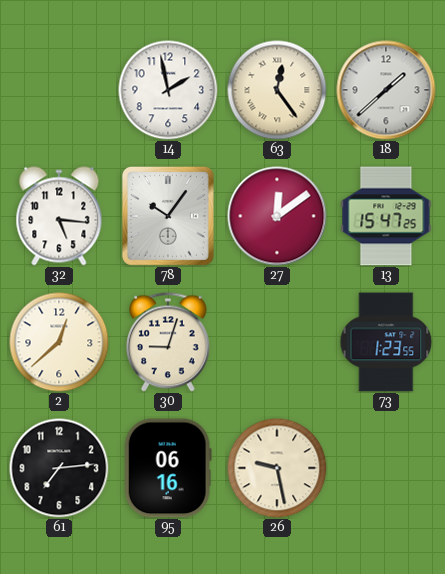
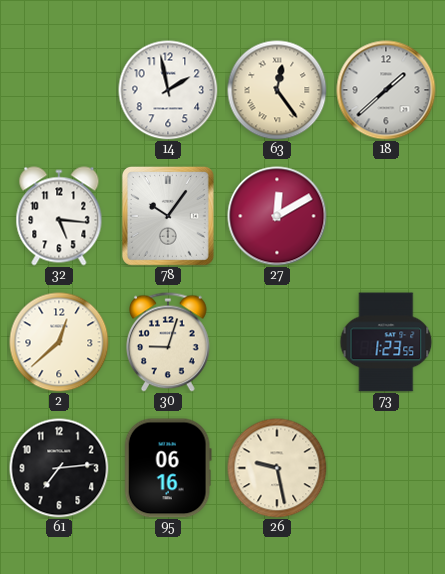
27: 12:09 -> 12:10
13: 15:47 -> none
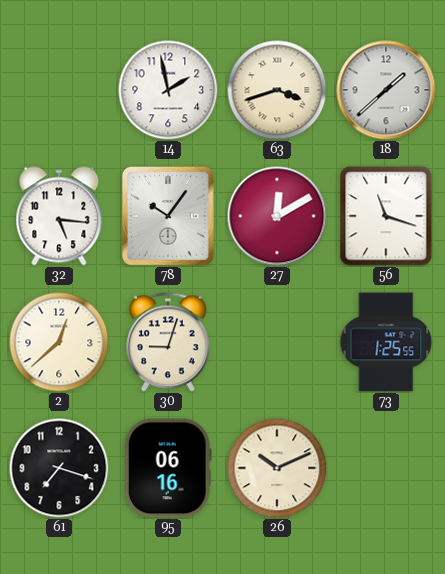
63: 12:24 -> 3:42
56: none -> 11:18
73: 1:23 -> 1:25
61: 7:14 -> 7:18
26: 9:28 -> 10:11
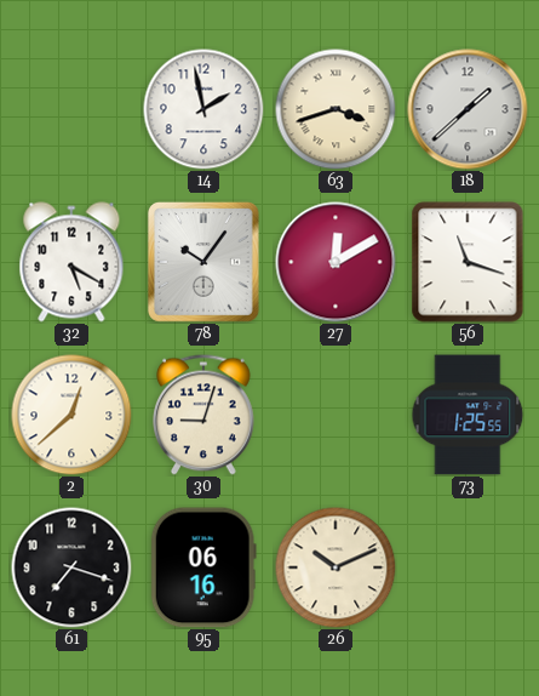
32: 5:16 -> 5:20
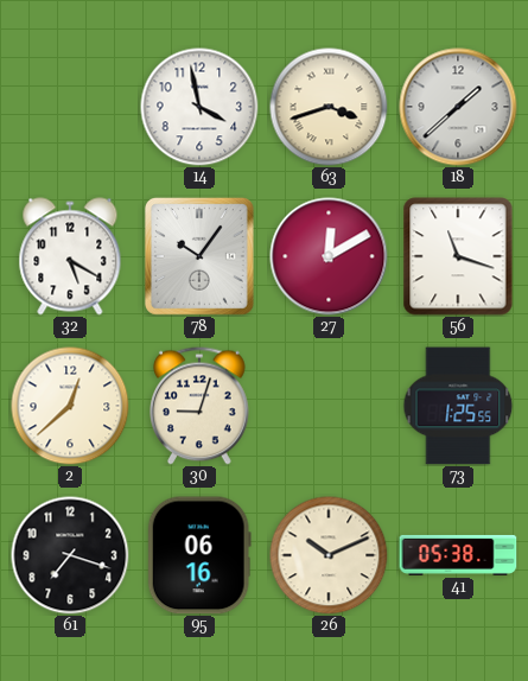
14: 1:58 -> 3:58
41: none -> 05:38
